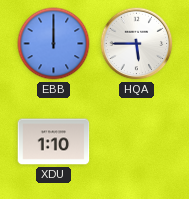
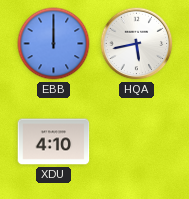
HQA: 5:45 -> 5:43
XDU: 1:10 -> 4:10
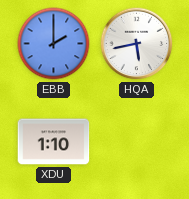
EBB: 12:00 -> 2:00
XDU: 4:10 -> 1:10
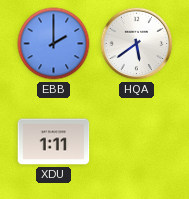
HQA: 5:43 -> 5:39
XDU: 1:10 -> 1:11
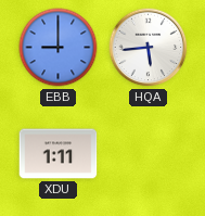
EBB: 2:00 -> 9:00
HQA: 5:39 -> 5:44
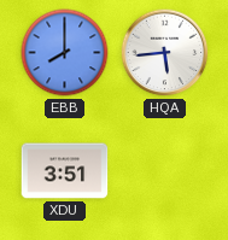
EBB: 9:00 -> 8:00
XDU: 1:11 -> 3:51
